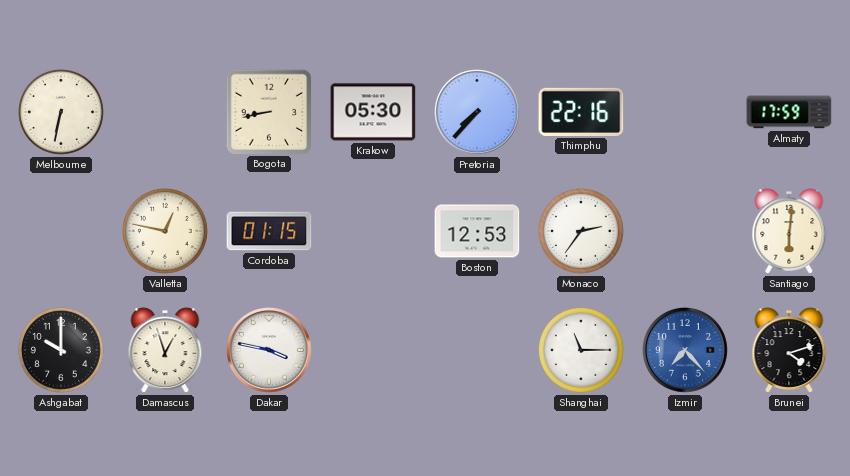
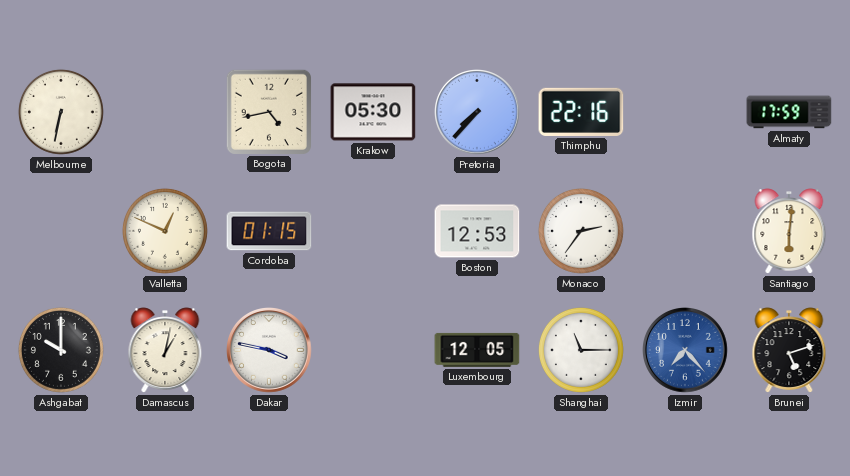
Bogota: 8:43 -> 4:43
Valletta: 12:47 -> 12:49
Damascus: 12:57 -> 1:02
Luxembourg: none -> 12:05
Brunei: 4:12 -> 5:12
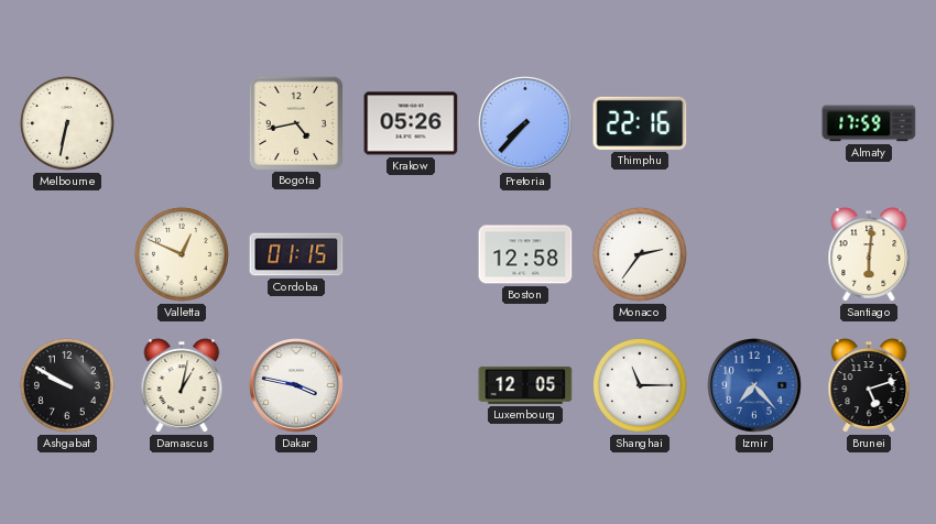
Krakow: 05:30 -> 05:26
Boston: 12:53 -> 12:58
Ashgabat: 10:00 -> 9:50
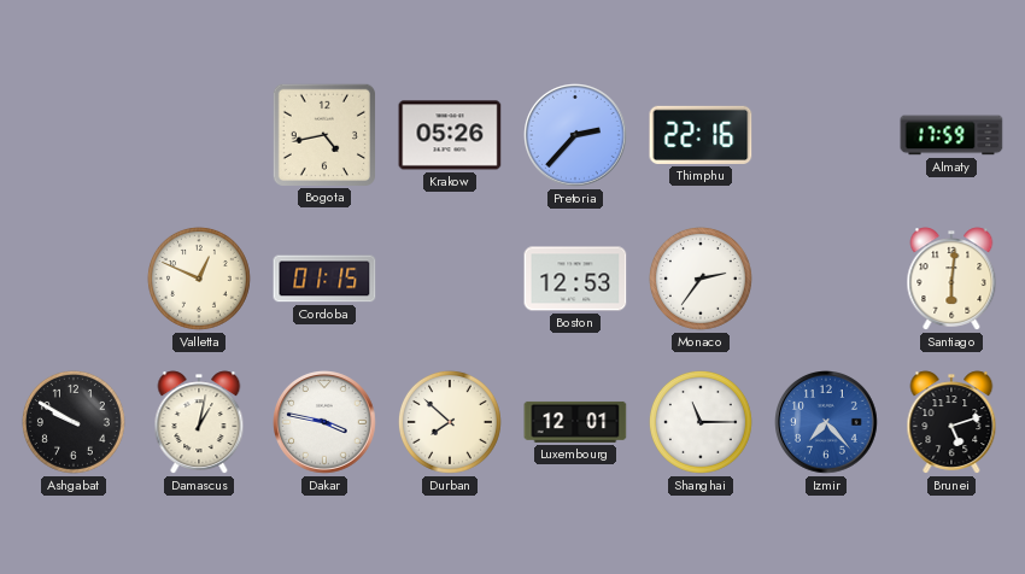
Melbourne: 6:32 -> none
Pretoria: 7:37 -> 2:37
Boston: 12:58 -> 12:53
Durban: none -> 7:52
Luxembourg: 12:05 -> 12:01
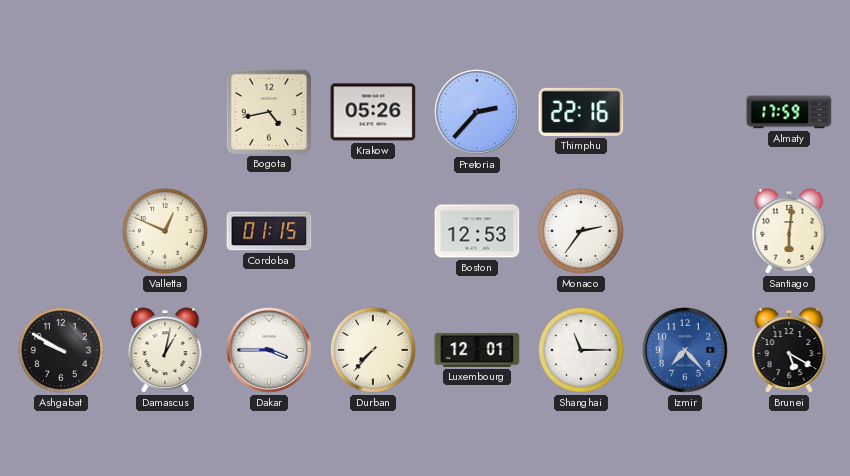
Dakar: 3:47 -> 3:45
Durban: 7:52 -> 7:37
Brunei: 5:12 -> 5:20
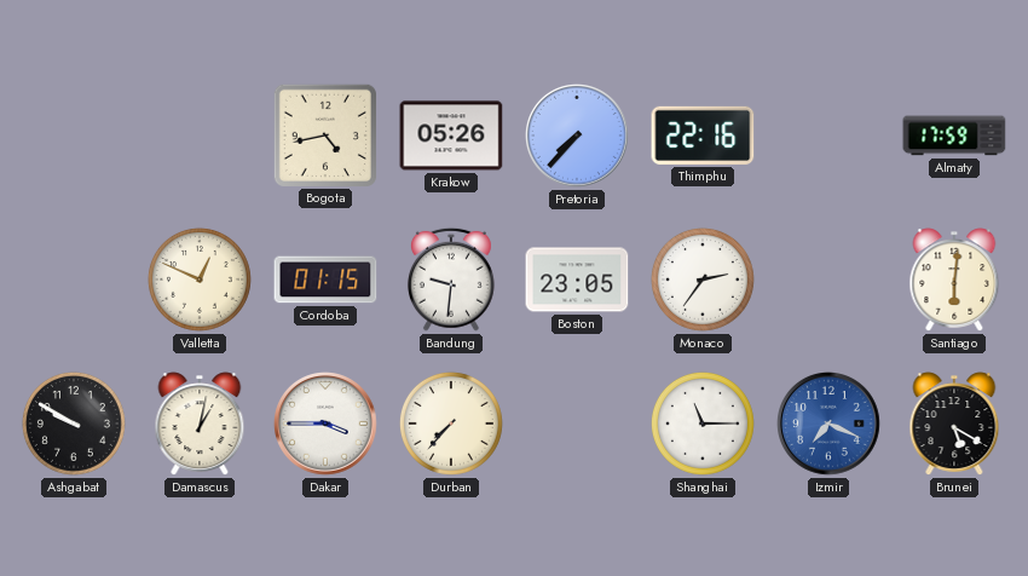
Pretoria: 2:37 -> 7:37
Bandung: none -> 9:31
Boston: 12:53 -> 23:05
Luxembourg: 12:01 -> none
Izmir: 7:23 -> 7:19
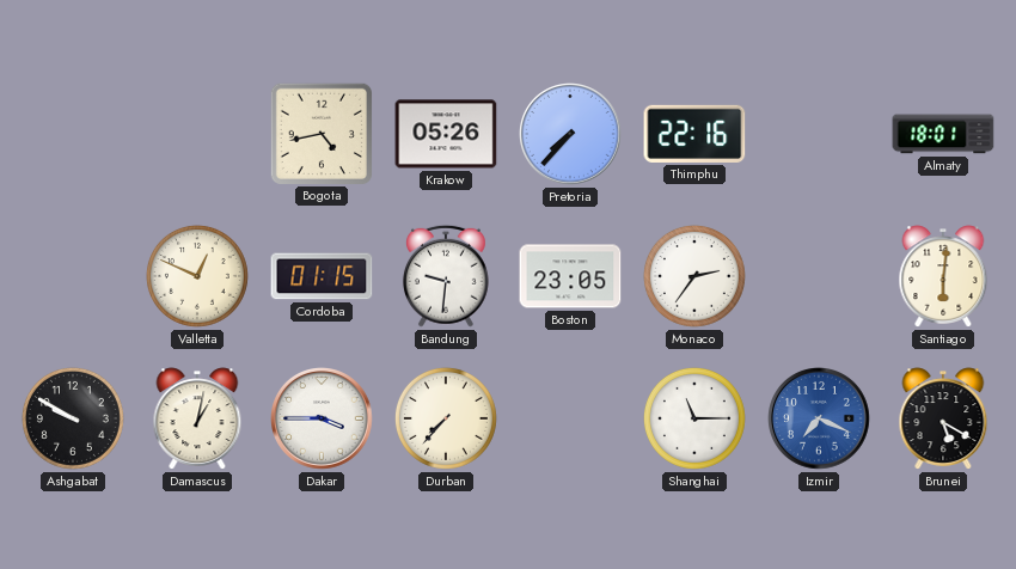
Almaty: 17:59 -> 18:01
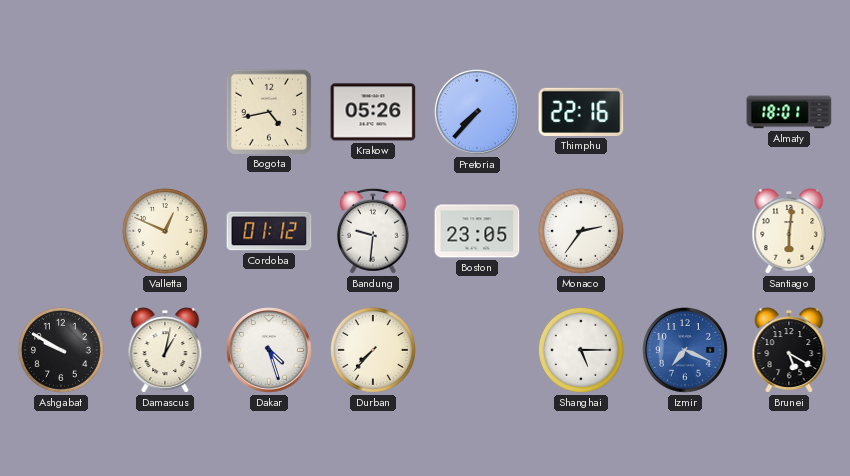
Cordoba: 01:15 -> 01:12
Dakar: 3:45 -> 4:27
Shanghai: 11:15 -> 5:15
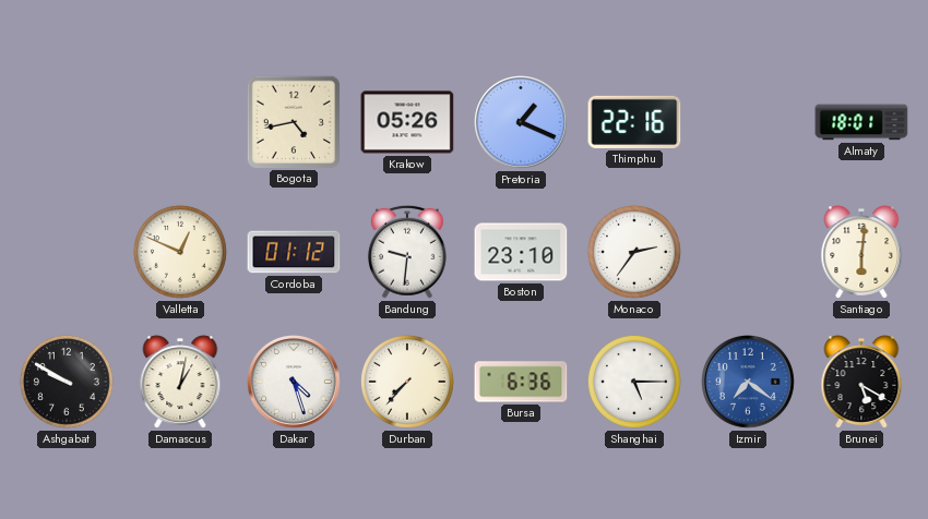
Pretoria: 7:37 -> 1:19
Boston: 23:05 -> 23:10
Bursa: none -> 6:36
Izmir: 7:19 -> 7:21
